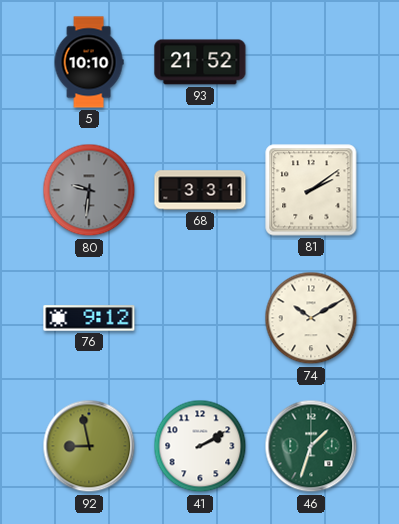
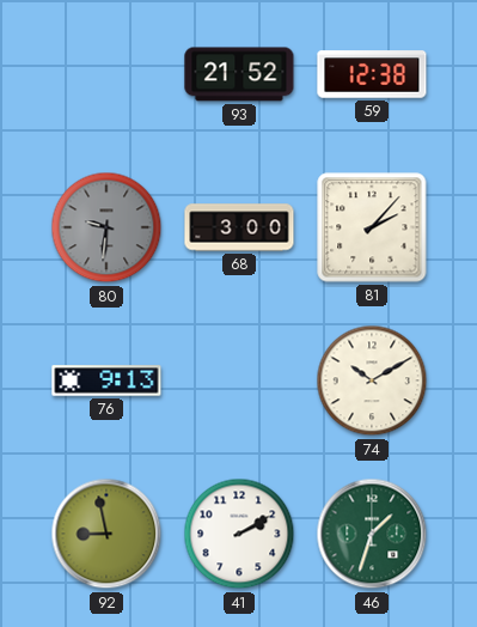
5: 10:10 -> none
59: none -> 12:38
68: 3:31 -> 3:00
81: 2:09 -> 2:07
76: 9:12 -> 9:13
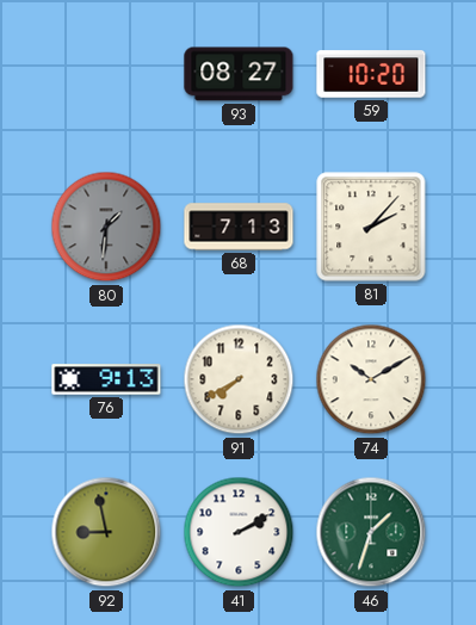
93: 21:52 -> 08:27
59: 12:38 -> 10:20
80: 9:31 -> 1:31
68: 3:00 -> 7:13
91: none -> 7:40
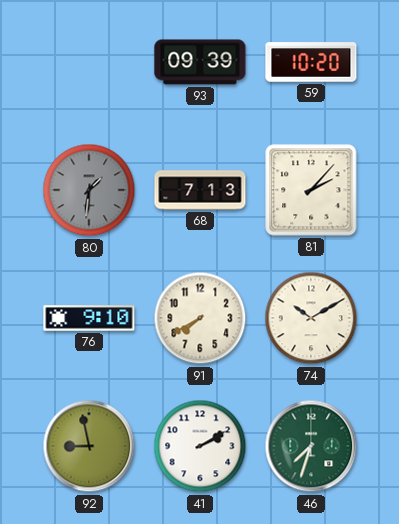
93: 08:27 -> 09:39
76: 9:13 -> 9:10
46: 1:33 -> 7:33
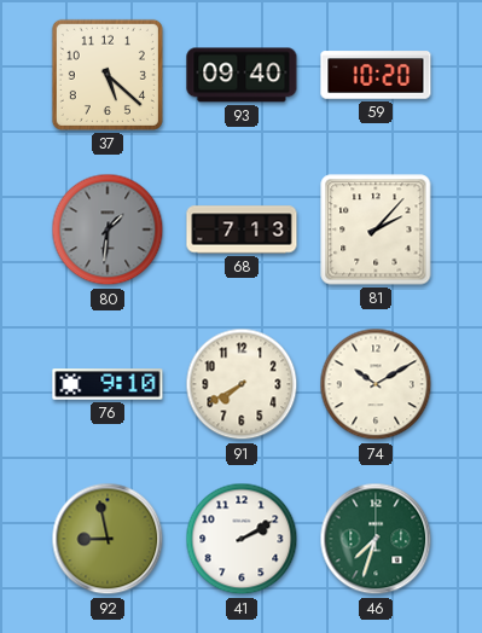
37: none -> 5:22
93: 09:39 -> 09:40
